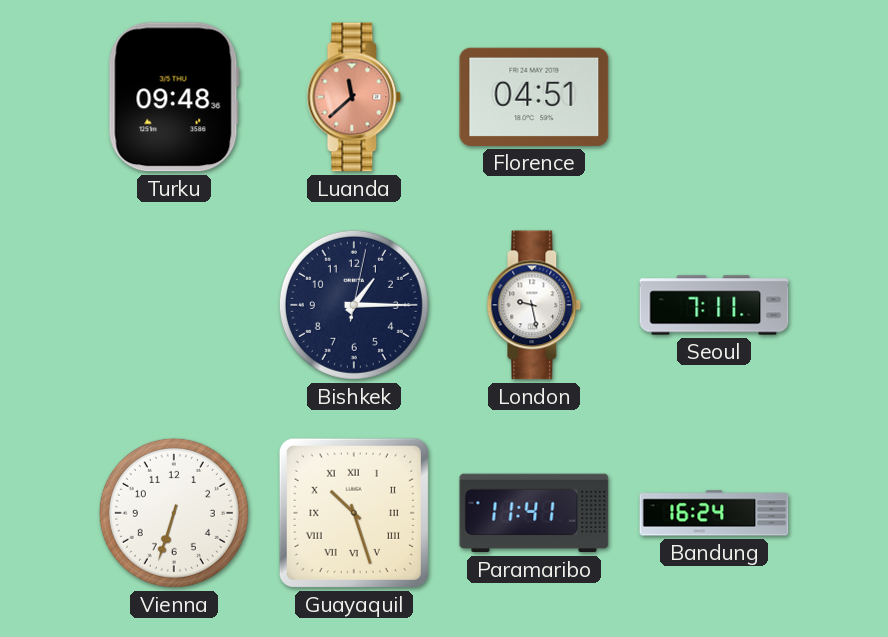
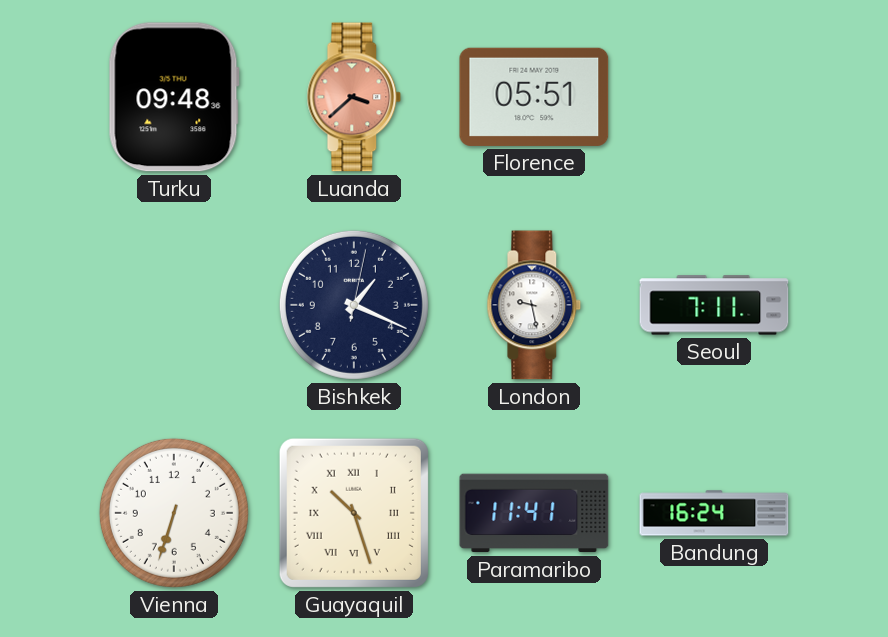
Luanda: 11:38 -> 3:38
Florence: 04:51 -> 05:51
Bishkek: 1:15 -> 1:19
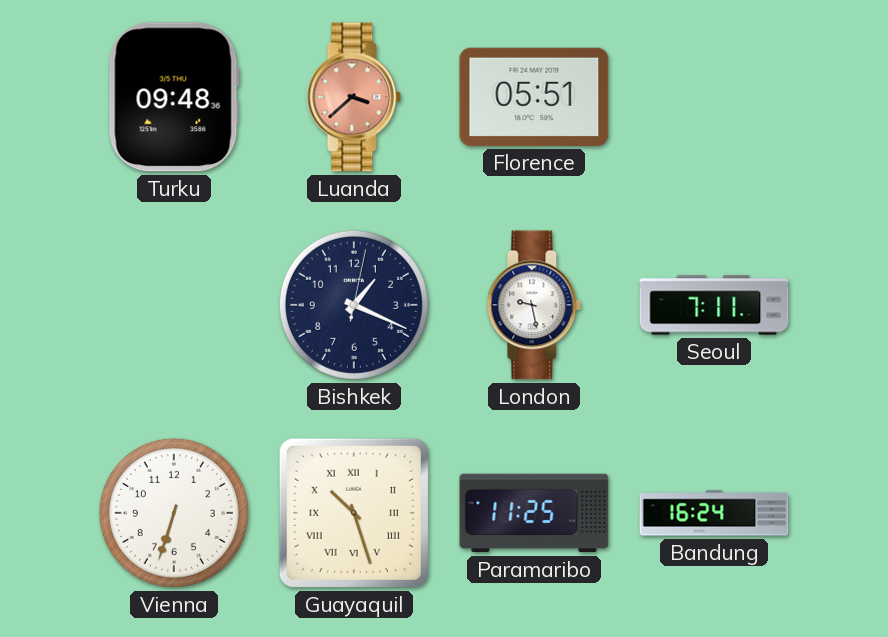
Paramaribo: 11:41 -> 11:25
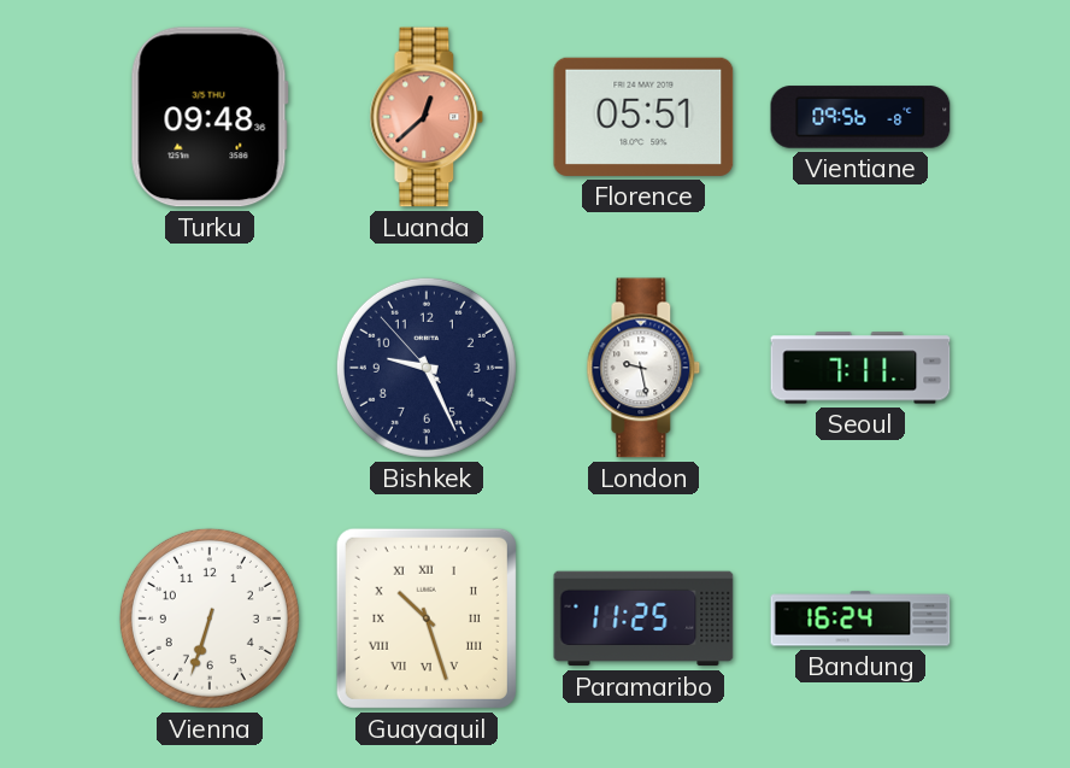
Luanda: 3:38 -> 12:38
Vientiane: none -> 09:56
Bishkek: 1:19 -> 9:25
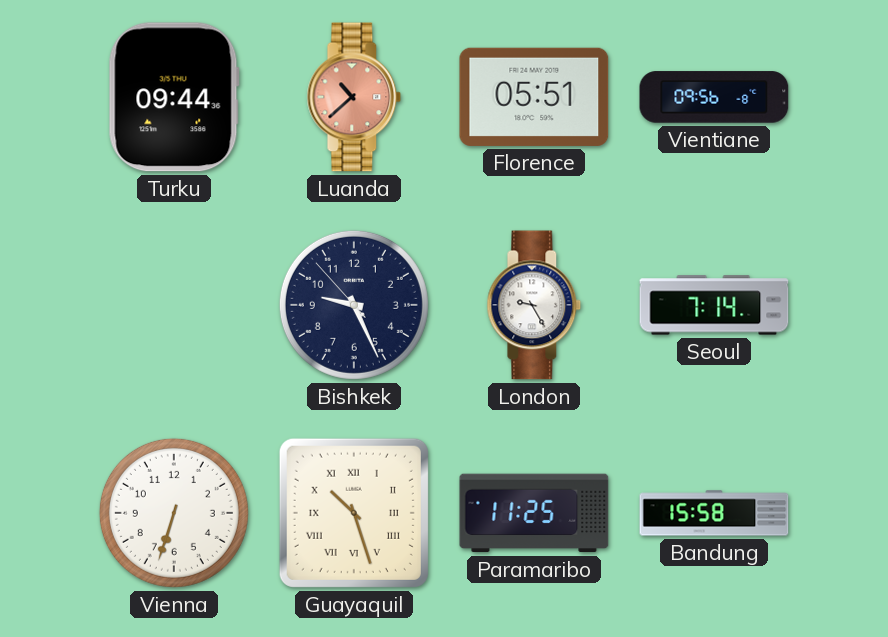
Turku: 09:48 -> 09:44
Luanda: 12:38 -> 10:38
London: 9:28 -> 9:25
Seoul: 7:11 -> 7:14
Bandung: 16:24 -> 15:58
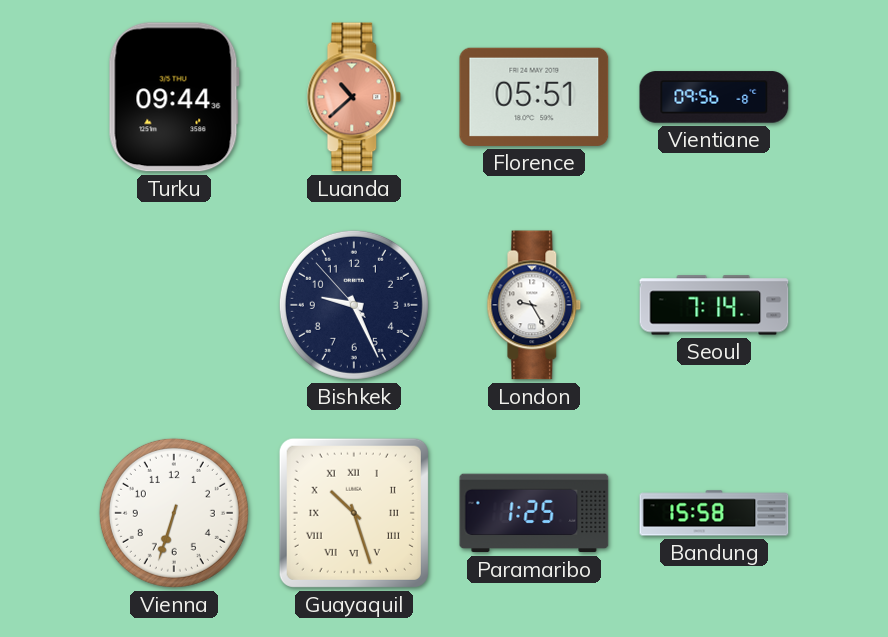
Paramaribo: 11:25 -> 1:25
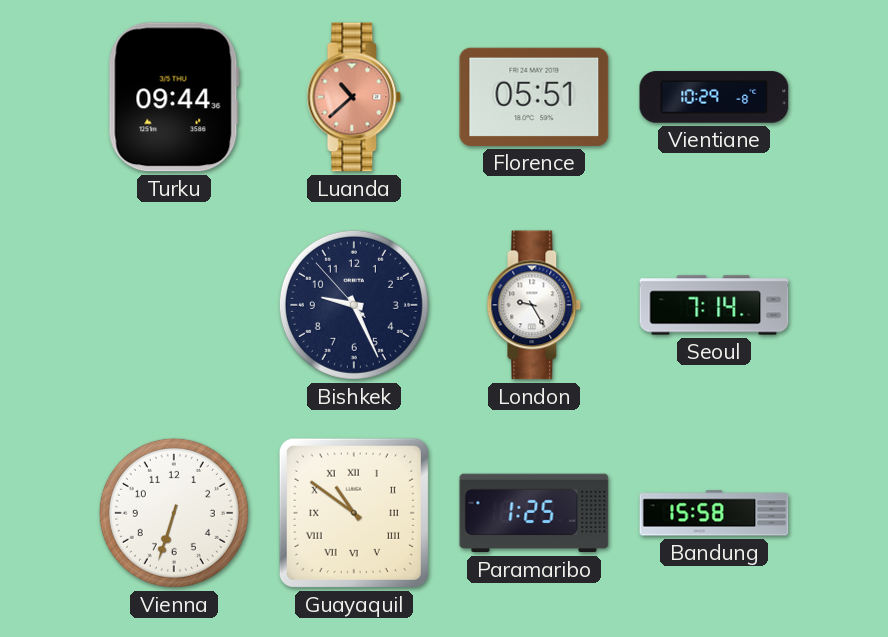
Vientiane: 09:56 -> 10:29
Guayaquil: 10:27 -> 10:51
